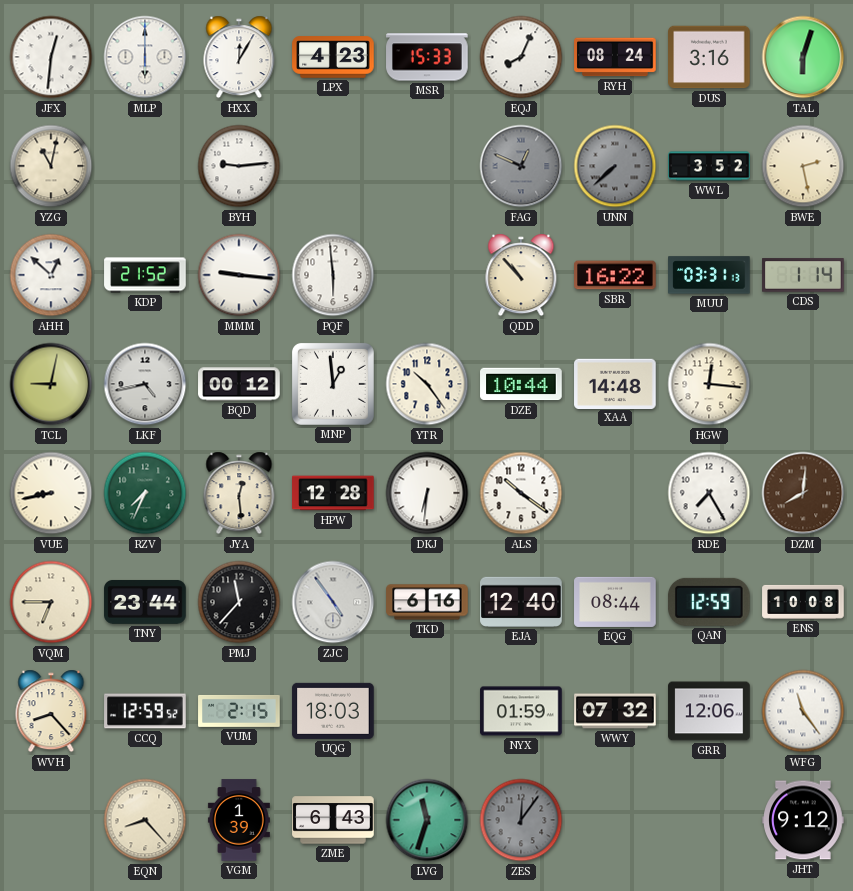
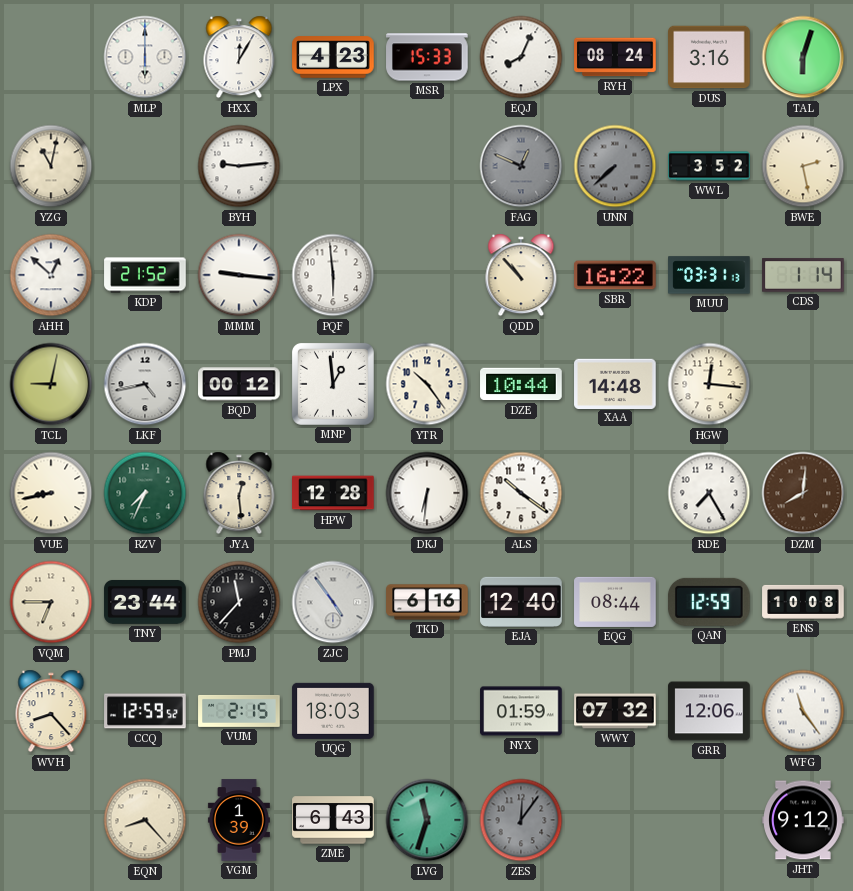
JFX: 12:31 -> none
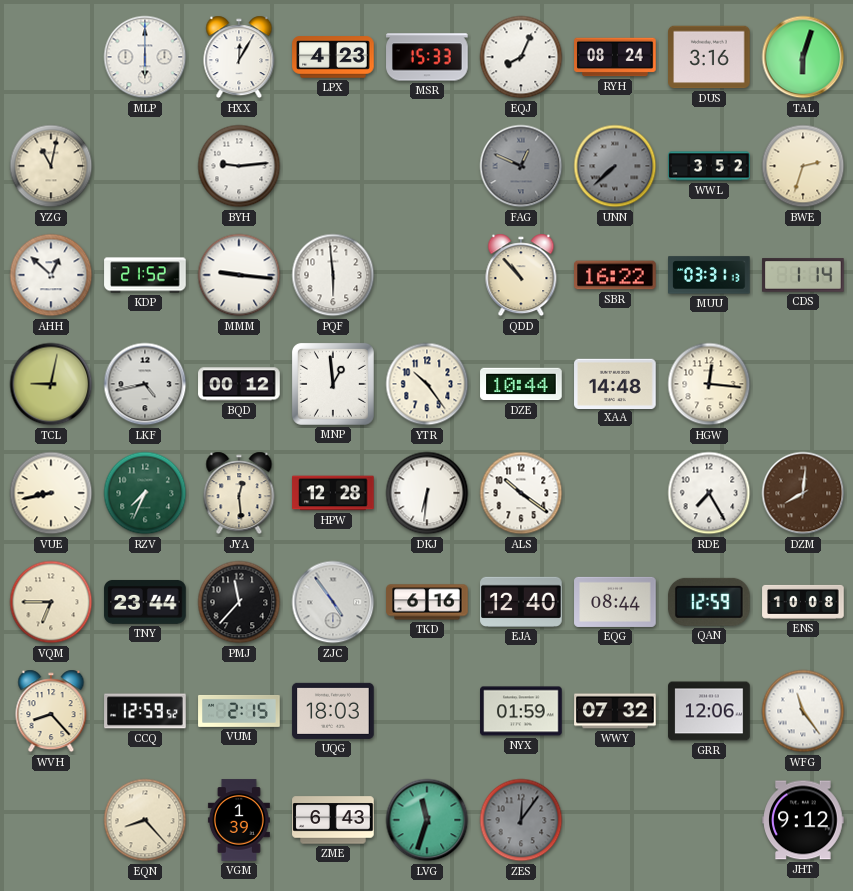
BWE: 2:28 -> 2:33
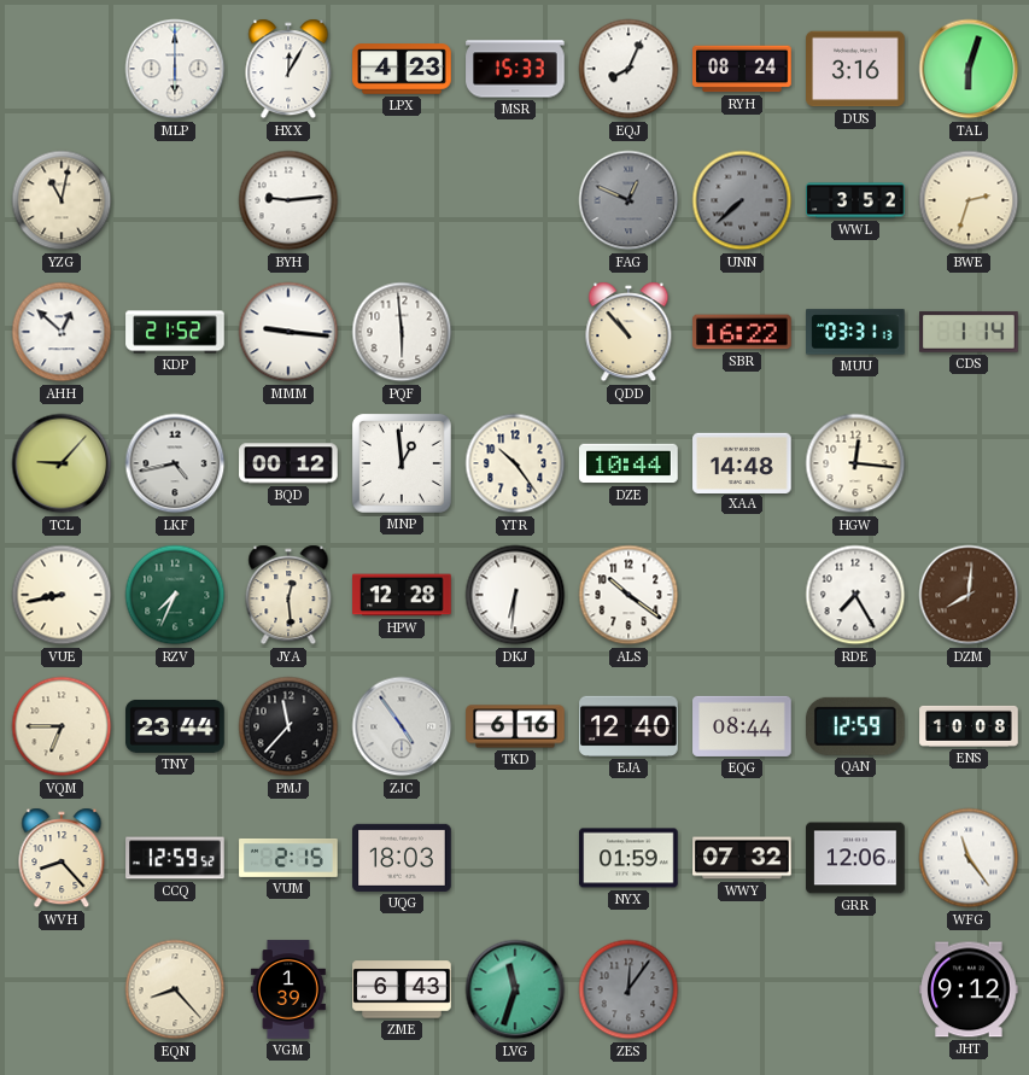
TCL: 9:02 -> 9:07
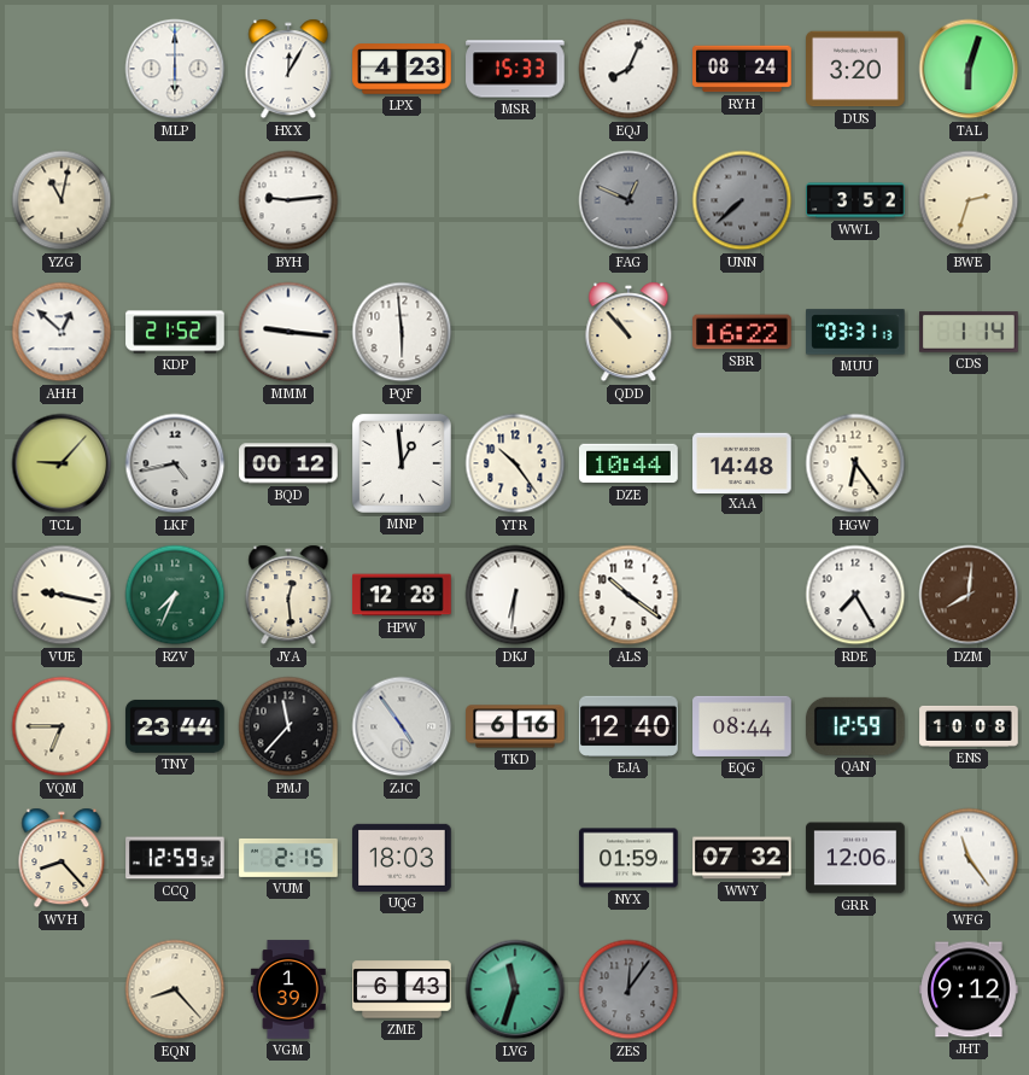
DUS: 3:16 -> 3:20
HGW: 12:16 -> 6:24
VUE: 8:43 -> 9:17
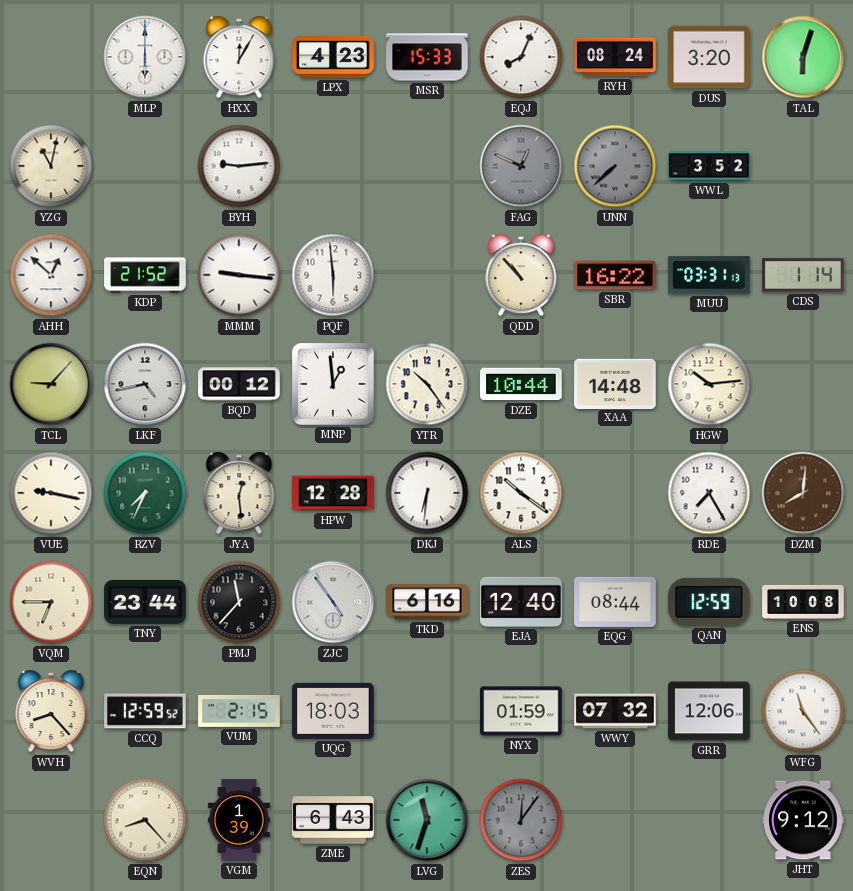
BWE: 2:33 -> none
HGW: 6:24 -> 10:14
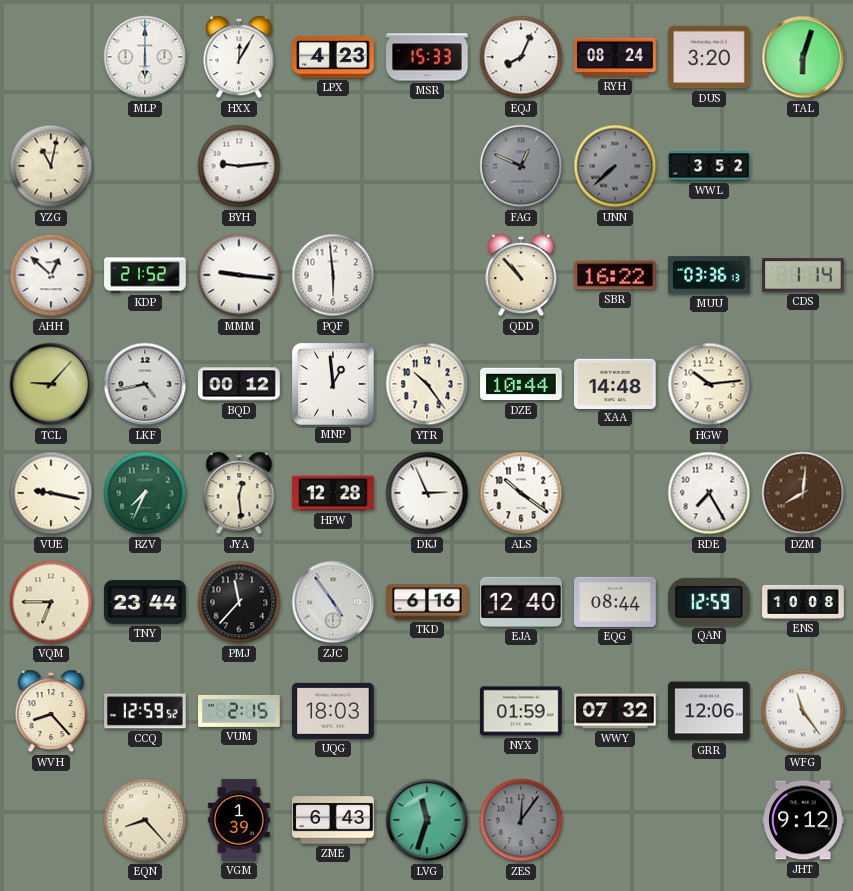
MUU: 03:31 -> 03:36
DKJ: 6:31 -> 2:56
